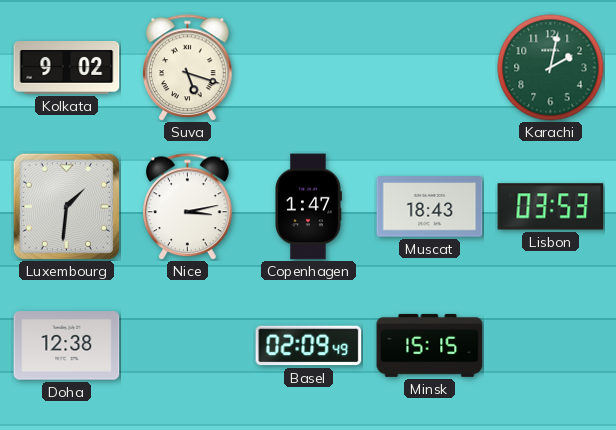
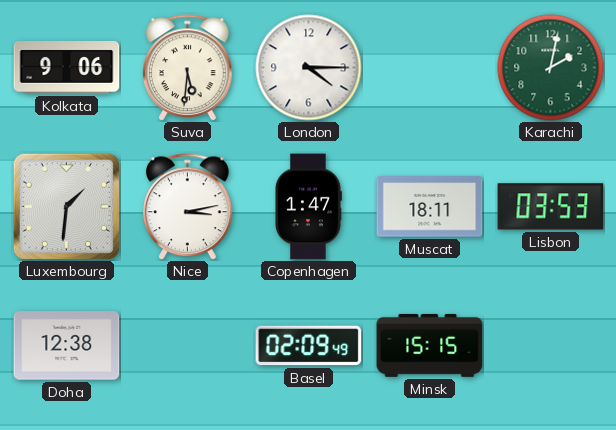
Kolkata: 9:02 -> 9:06
Suva: 5:18 -> 5:31
London: none -> 4:15
Muscat: 18:43 -> 18:11
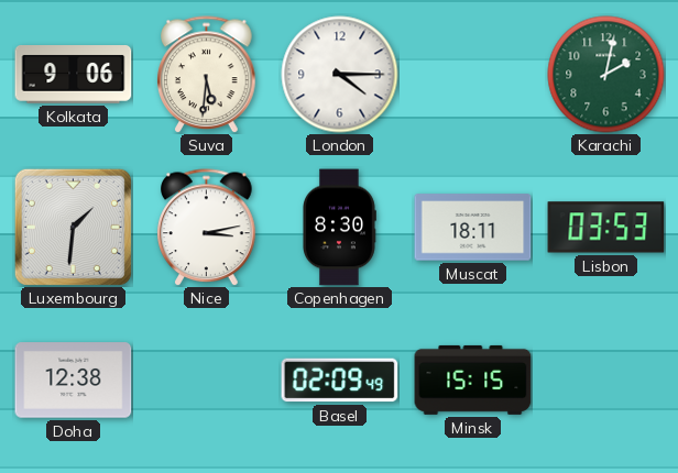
Copenhagen: 1:47 -> 8:30
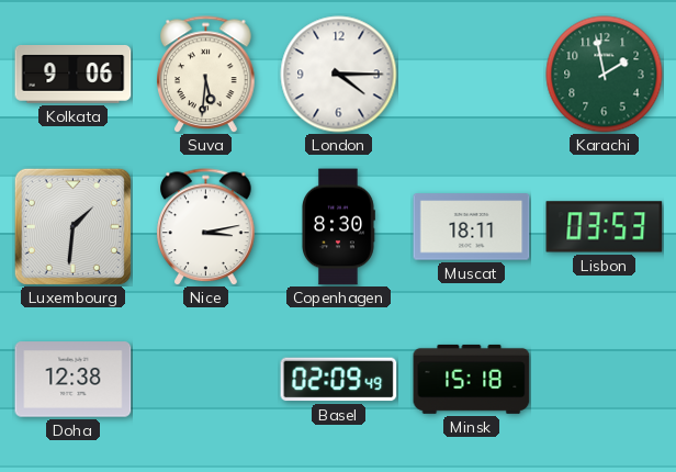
Karachi: 2:02 -> 1:58
Minsk: 15:15 -> 15:18
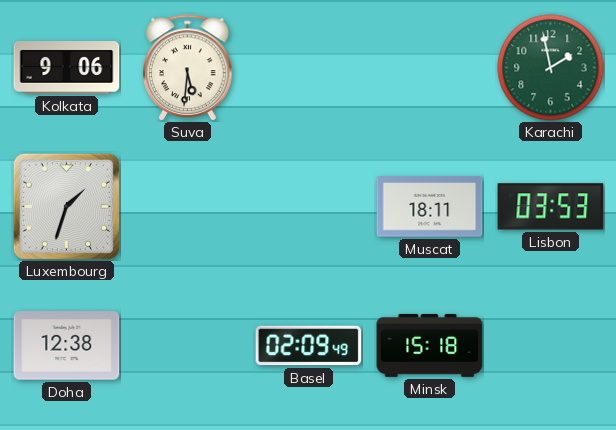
London: 4:15 -> none
Luxembourg: 1:31 -> 1:33
Nice: 3:13 -> none
Copenhagen: 8:30 -> none
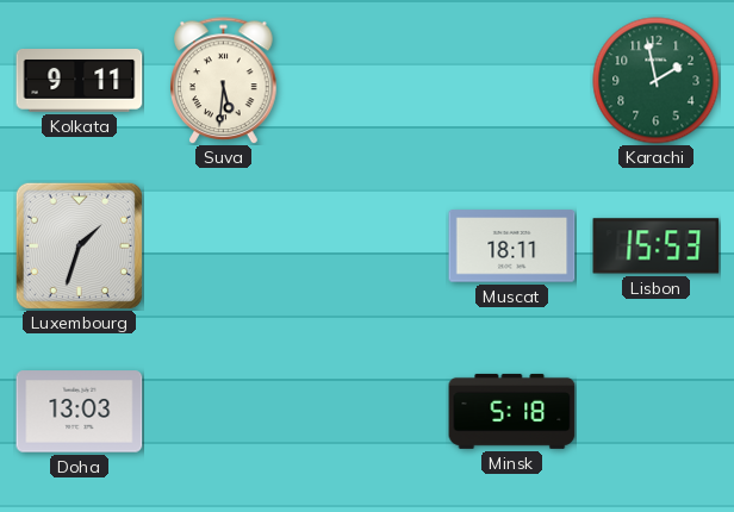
Kolkata: 9:06 -> 9:11
Lisbon: 03:53 -> 15:53
Doha: 12:38 -> 13:03
Basel: 02:09 -> none
Minsk: 15:18 -> 5:18
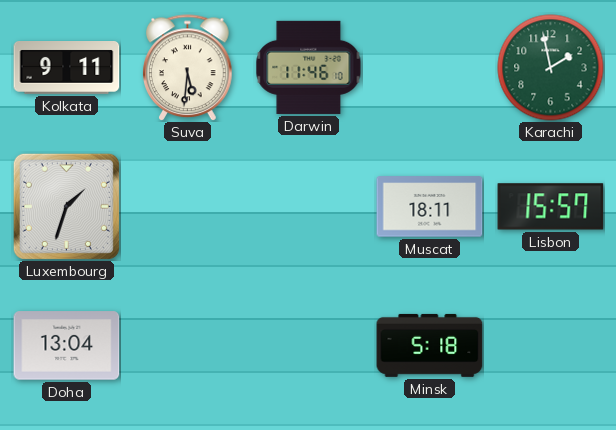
Darwin: none -> 11:46
Lisbon: 15:53 -> 15:57
Doha: 13:03 -> 13:04
